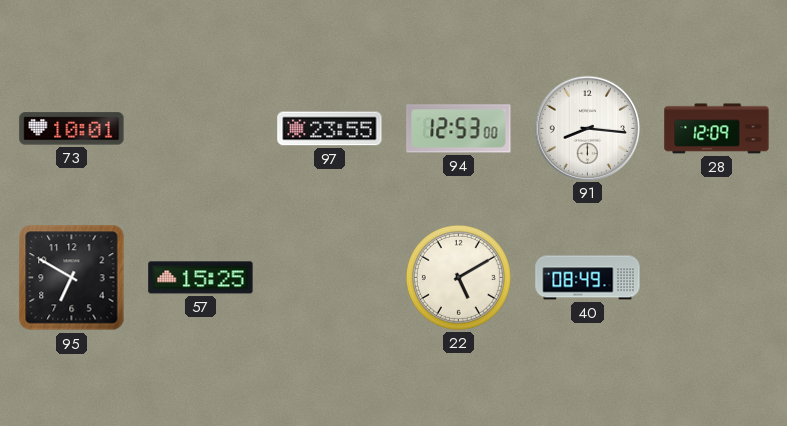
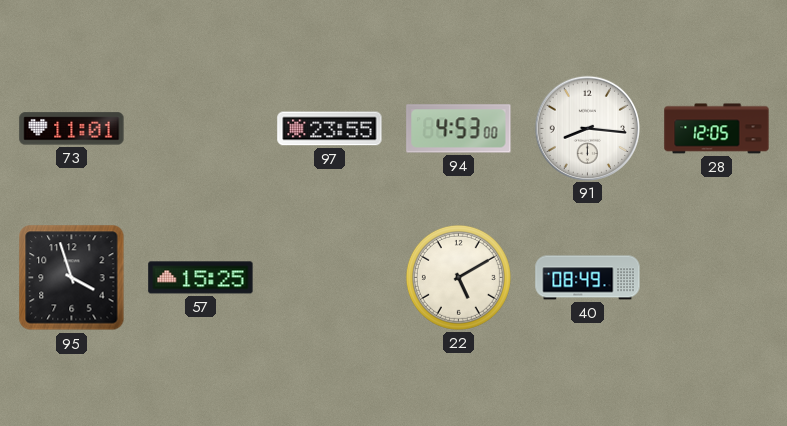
73: 10:01 -> 11:01
94: 12:53 -> 4:53
28: 12:09 -> 12:05
95: 6:50 -> 3:57
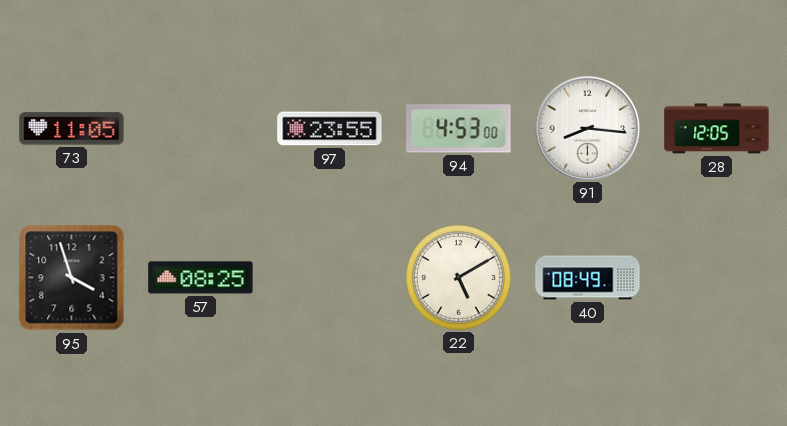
73: 11:01 -> 11:05
57: 15:25 -> 08:25
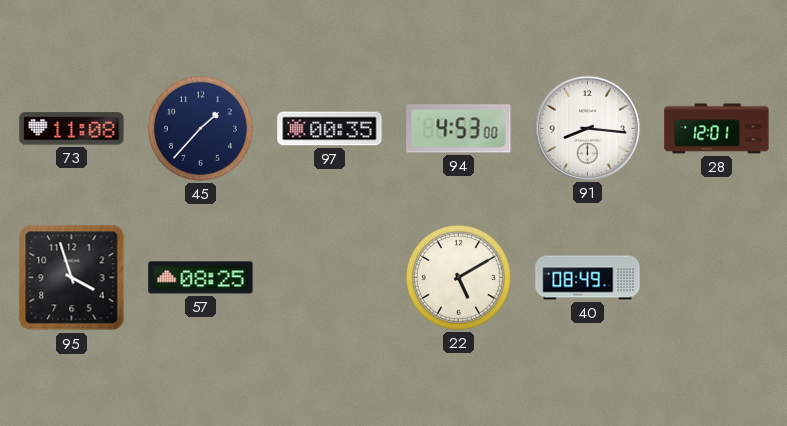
73: 11:05 -> 11:08
45: none -> 1:37
97: 23:55 -> 00:35
28: 12:05 -> 12:01
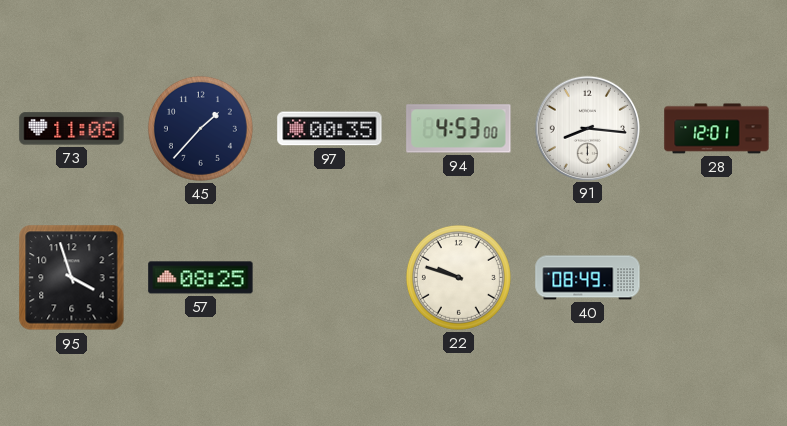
22: 5:10 -> 9:48
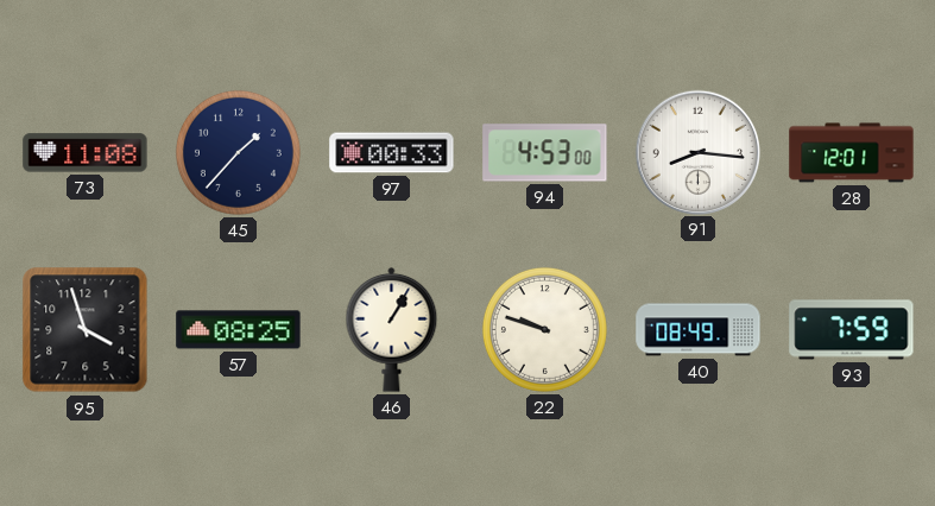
97: 00:35 -> 00:33
46: none -> 1:05
93: none -> 7:59
